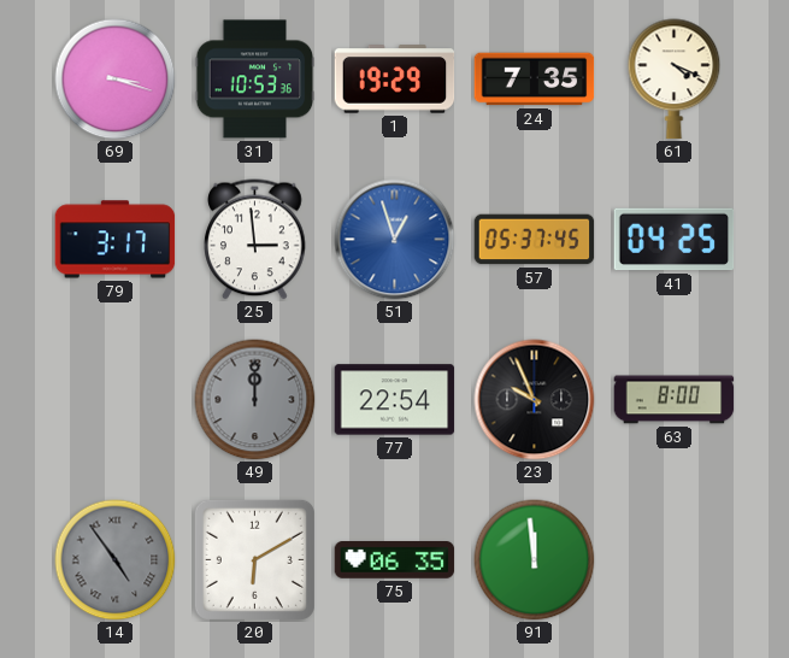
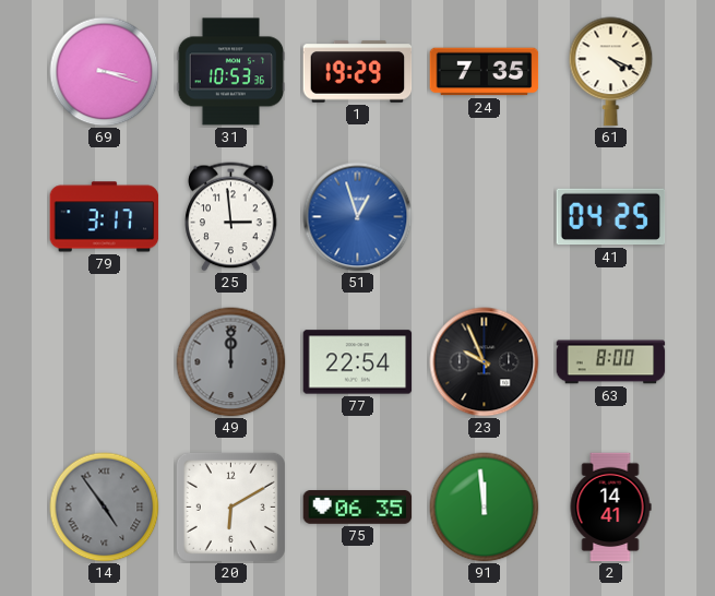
57: 05:37 -> none
2: none -> 14:41
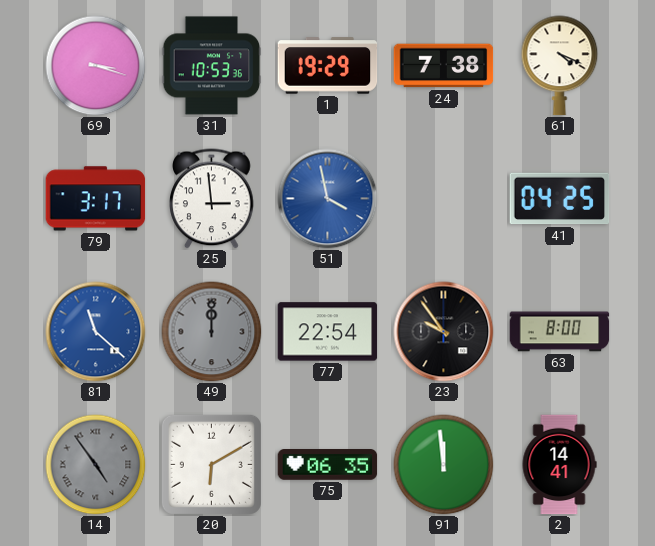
24: 7:35 -> 7:38
51: 12:57 -> 3:58
81: none -> 11:22
23: 9:56 -> 9:54
